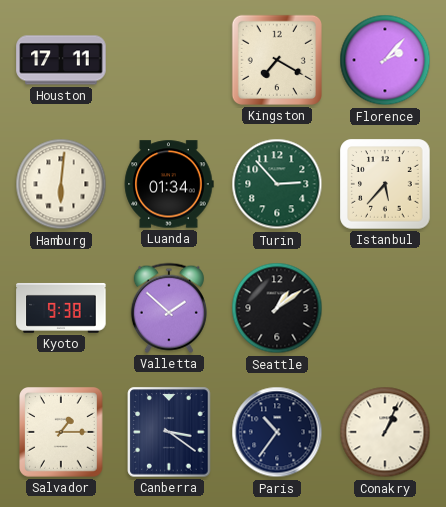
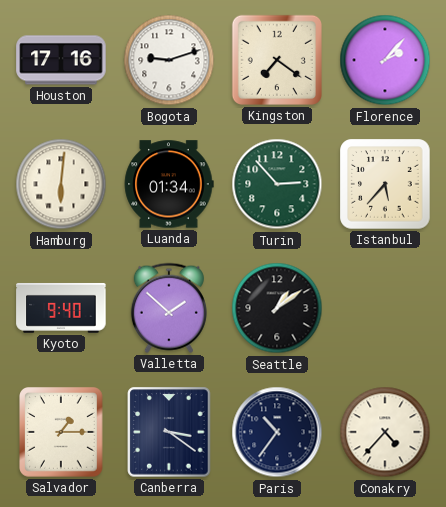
Houston: 17:11 -> 17:16
Bogota: none -> 9:12
Kingston: 7:20 -> 7:21
Kyoto: 9:38 -> 9:40
Conakry: 1:04 -> 4:37
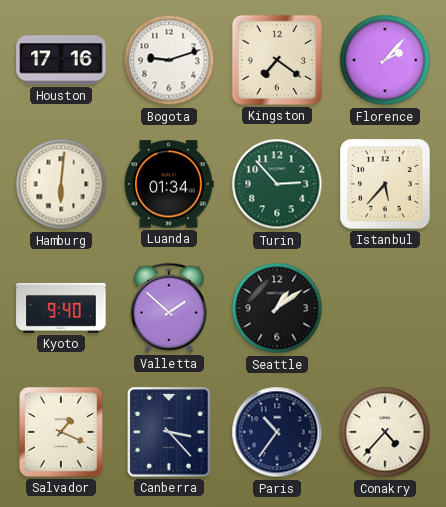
Salvador: 1:15 -> 1:19
Canberra: 3:21 -> 3:23
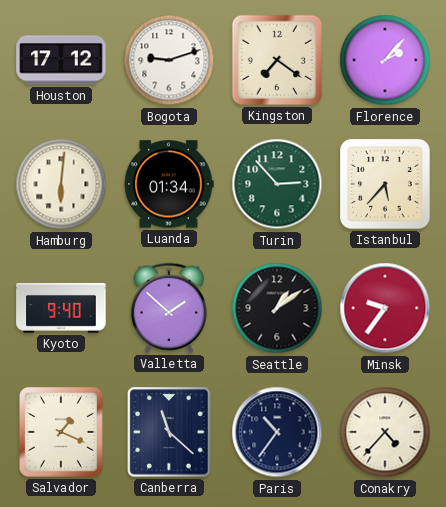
Houston: 17:16 -> 17:12
Minsk: none -> 9:36
Canberra: 3:23 -> 11:22
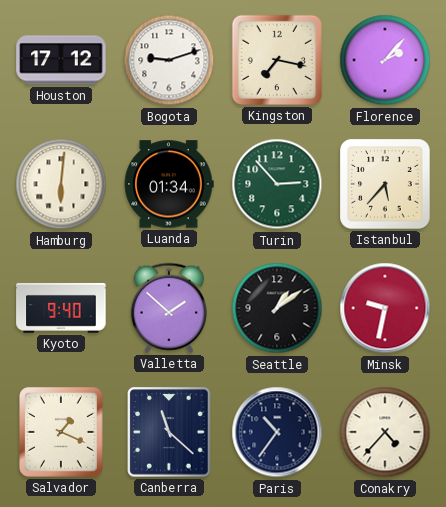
Kingston: 7:21 -> 7:17
Minsk: 9:36 -> 9:32
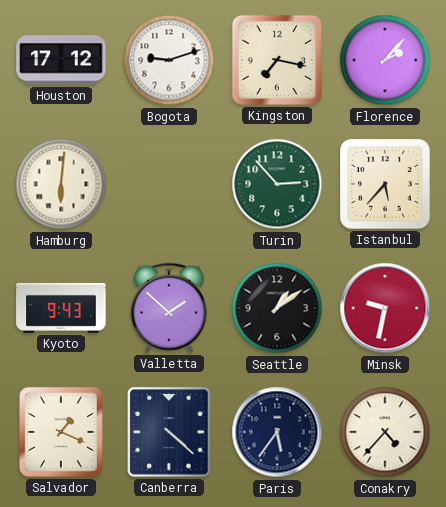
Luanda: 01:34 -> none
Kyoto: 9:40 -> 9:43
Canberra: 11:22 -> 4:22
Paris: 10:36 -> 5:36
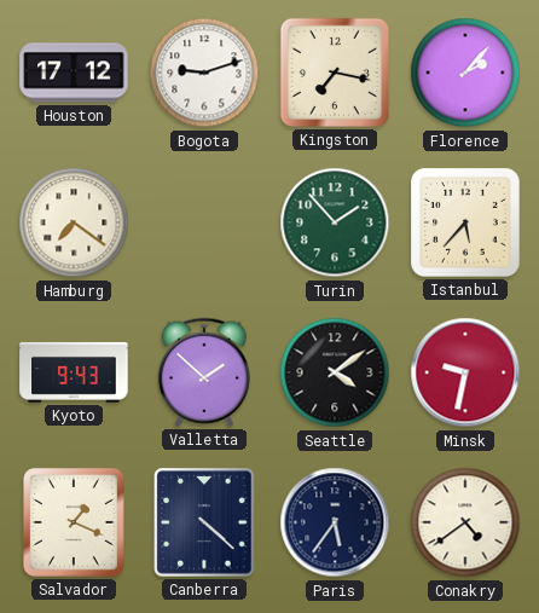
Hamburg: 6:01 -> 7:21
Turin: 2:53 -> 1:53
Seattle: 1:09 -> 4:09
Conakry: 4:37 -> 4:39
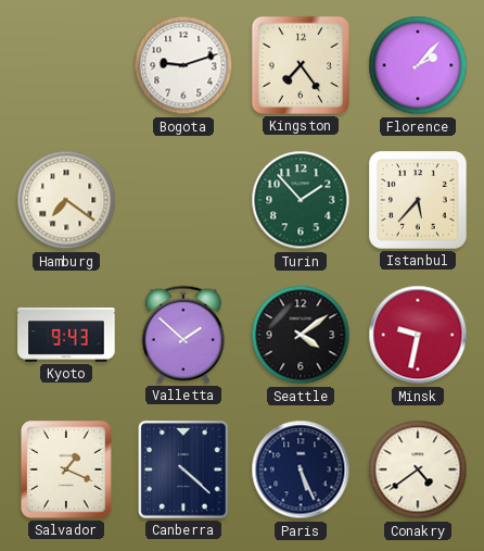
Houston: 17:12 -> none
Kingston: 7:17 -> 7:24
Paris: 5:36 -> 5:26
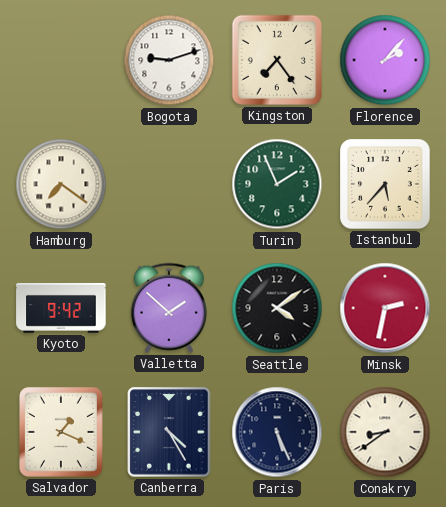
Turin: 1:53 -> 1:56
Kyoto: 9:43 -> 9:42
Minsk: 9:32 -> 2:32
Canberra: 4:22 -> 4:25
Conakry: 4:39 -> 8:39
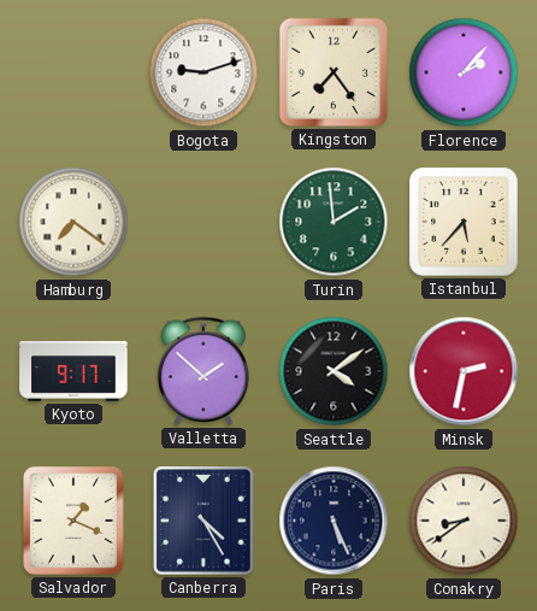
Turin: 1:56 -> 1:59
Kyoto: 9:42 -> 9:17
